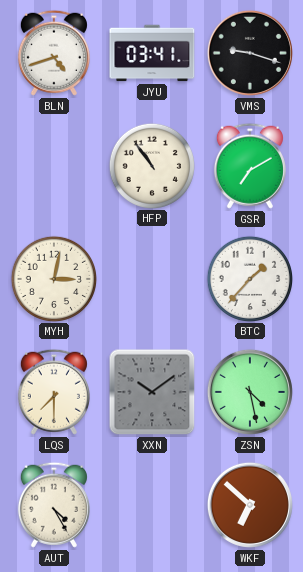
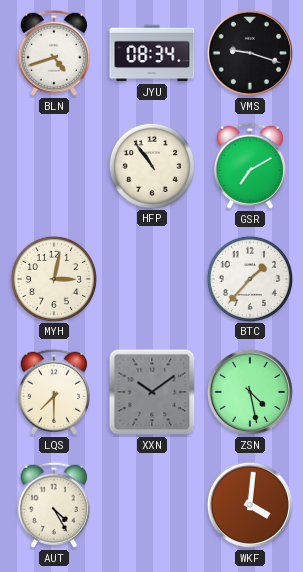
JYU: 03:41 -> 08:34
WKF: 6:52 -> 4:01
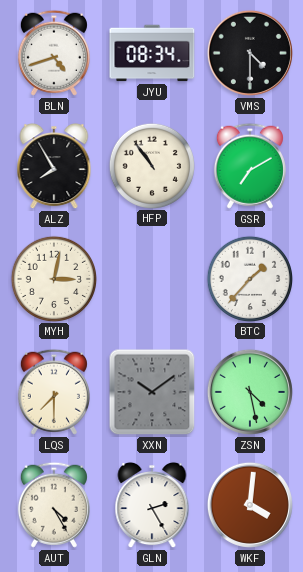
VMS: 9:18 -> 4:30
ALZ: none -> 7:55
GLN: none -> 2:25
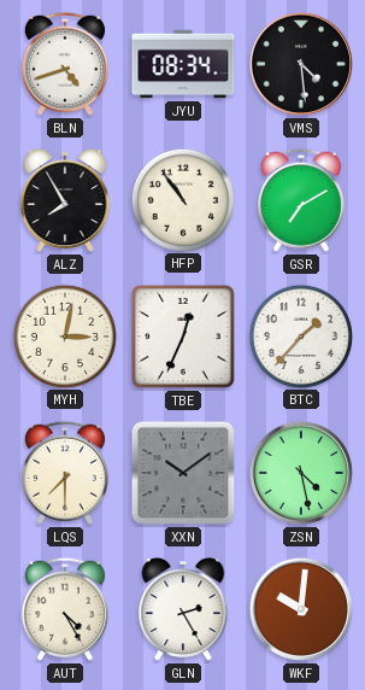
VMS: 4:30 -> 4:29
TBE: none -> 12:34
WKF: 4:01 -> 10:01
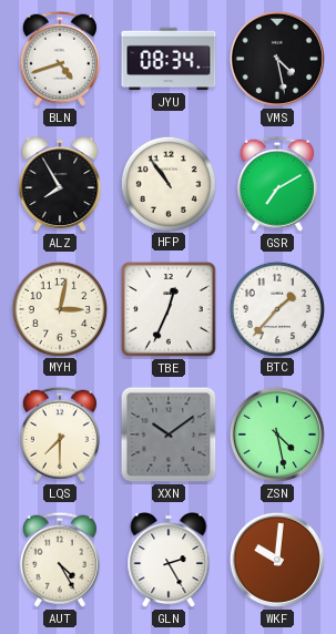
VMS: 4:29 -> 4:28
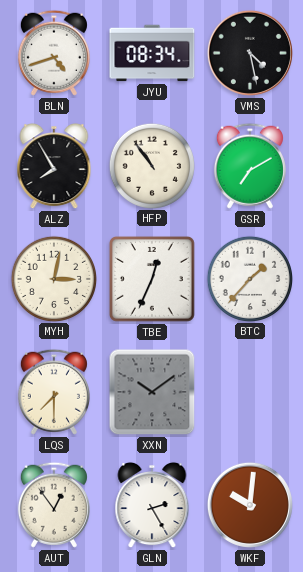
ZSN: 4:28 -> none
AUT: 4:25 -> 12:54
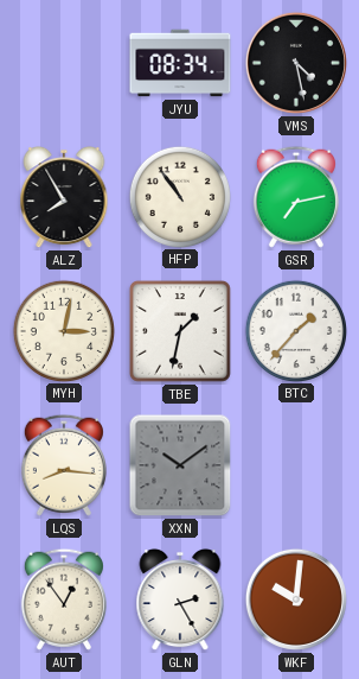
BLN: 4:42 -> none
GSR: 7:10 -> 7:13
TBE: 12:34 -> 1:32
LQS: 7:30 -> 8:16
